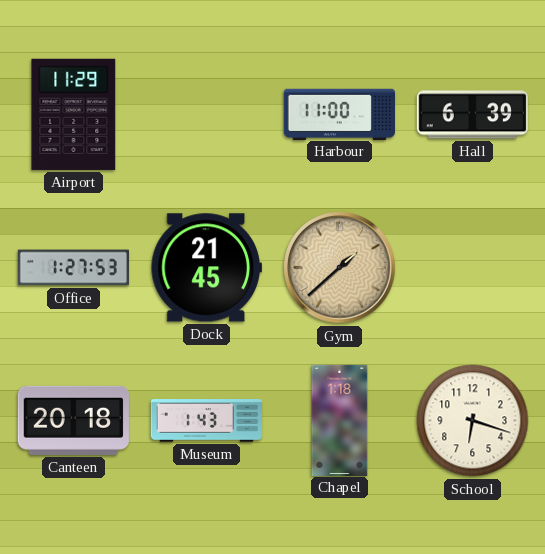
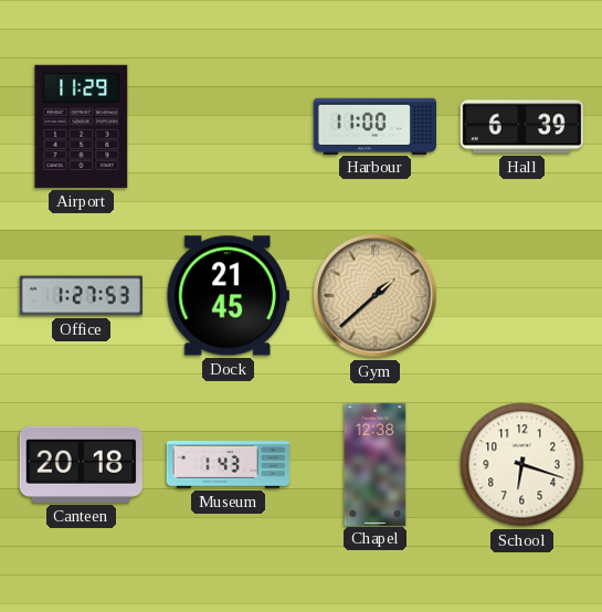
Chapel: 1:18 -> 12:38
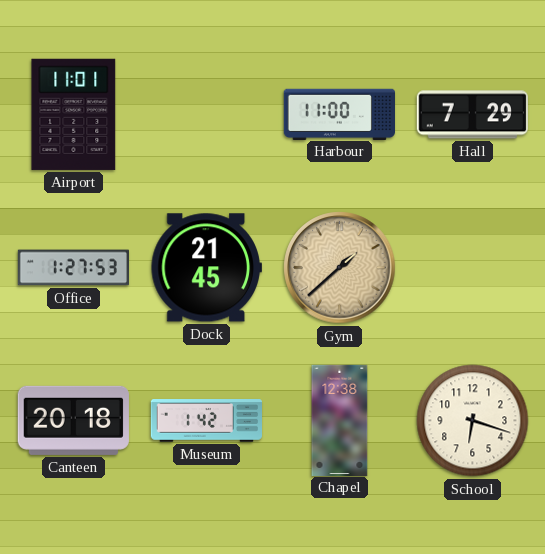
Airport: 11:29 -> 11:01
Hall: 6:39 -> 7:29
Museum: 1:43 -> 1:42
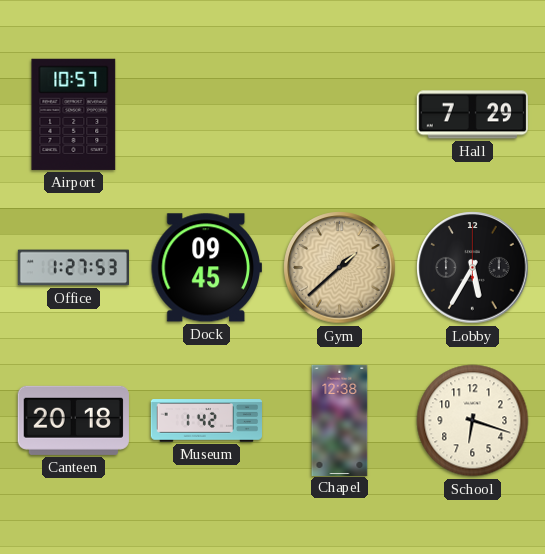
Airport: 11:01 -> 10:57
Harbour: 11:00 -> none
Dock: 21:45 -> 09:45
Lobby: none -> 5:35
